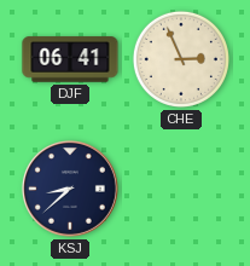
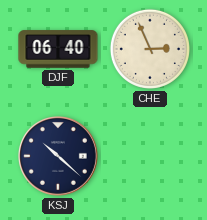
DJF: 06:41 -> 06:40
KSJ: 8:38 -> 10:22
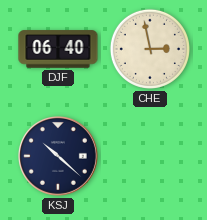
CHE: 2:56 -> 2:58
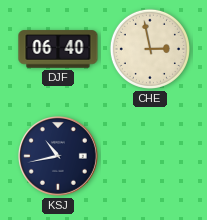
KSJ: 10:22 -> 10:43
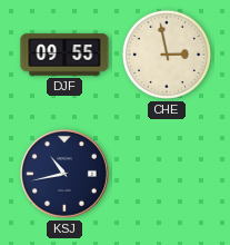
DJF: 06:40 -> 09:55
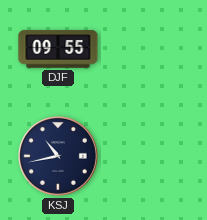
CHE: 2:58 -> none
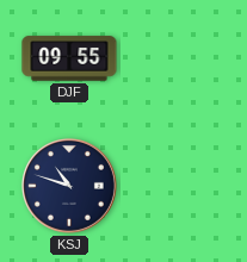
KSJ: 10:43 -> 10:48
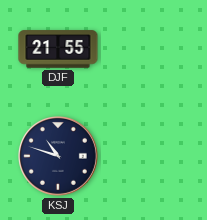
DJF: 09:55 -> 21:55
